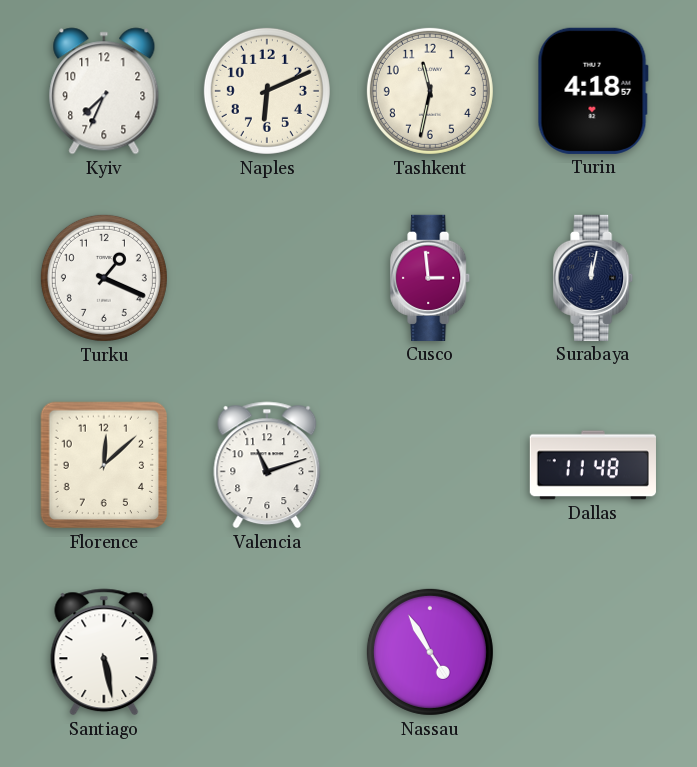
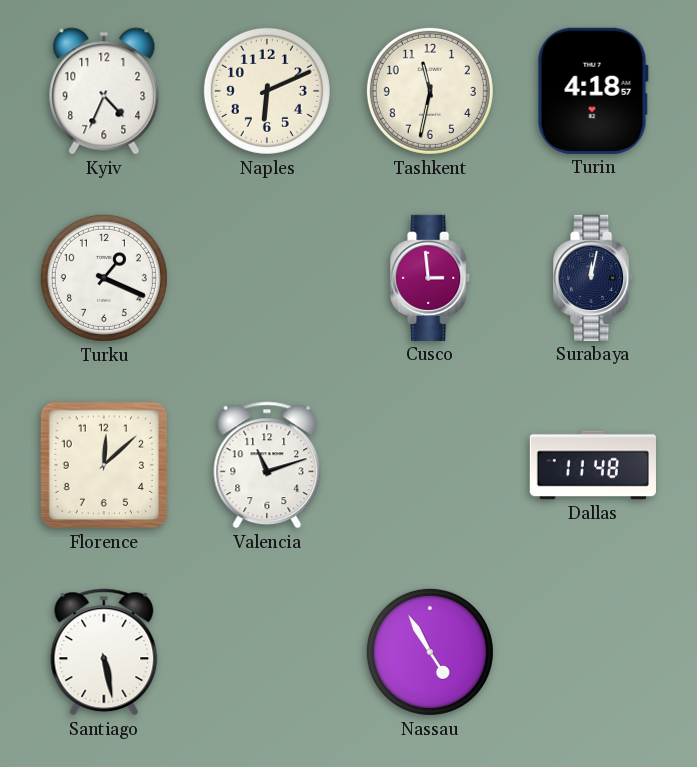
Kyiv: 7:34 -> 4:34
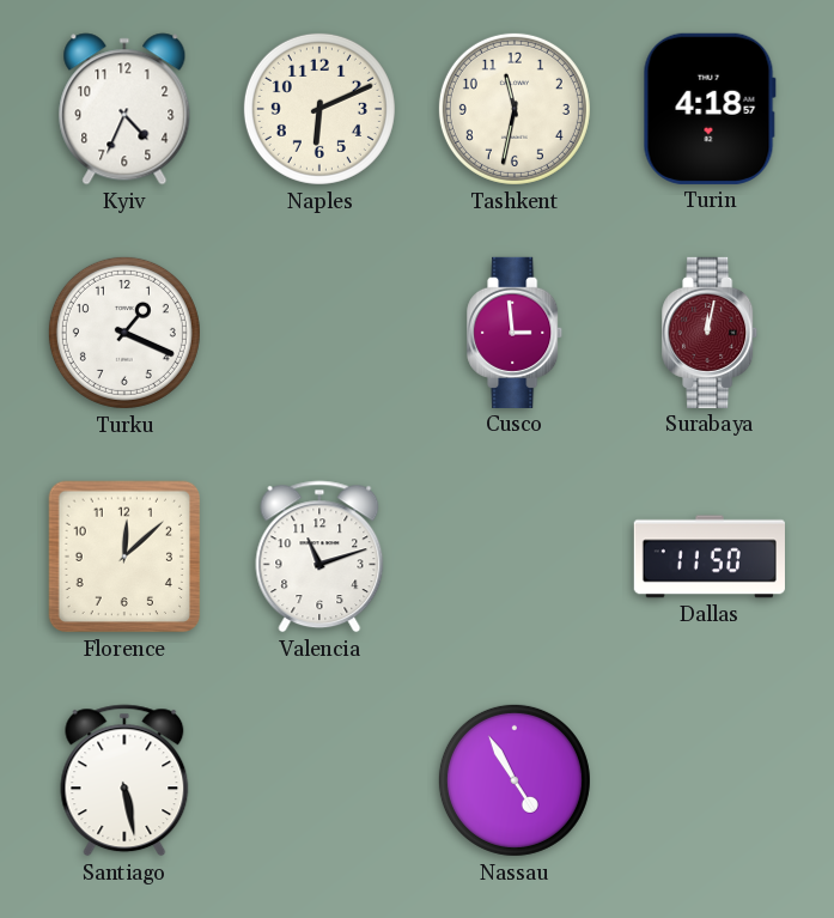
Surabaya dial: navy -> burgundy
Dallas: 11:48 -> 11:50
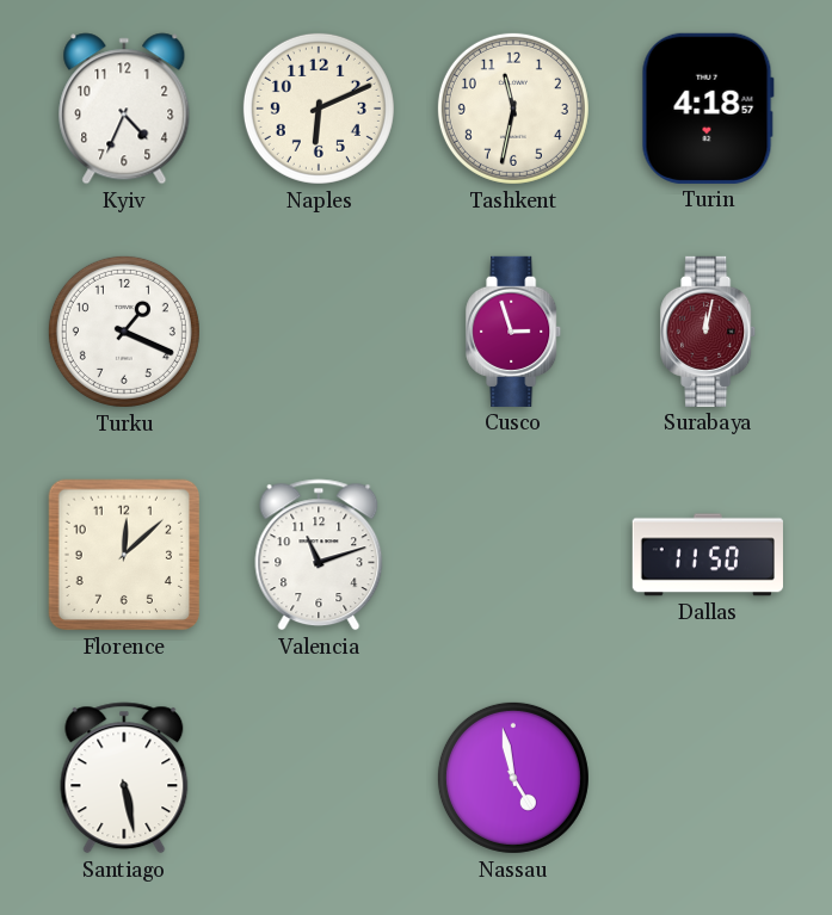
Cusco: 2:59 -> 2:57
Nassau: 4:55 -> 4:58
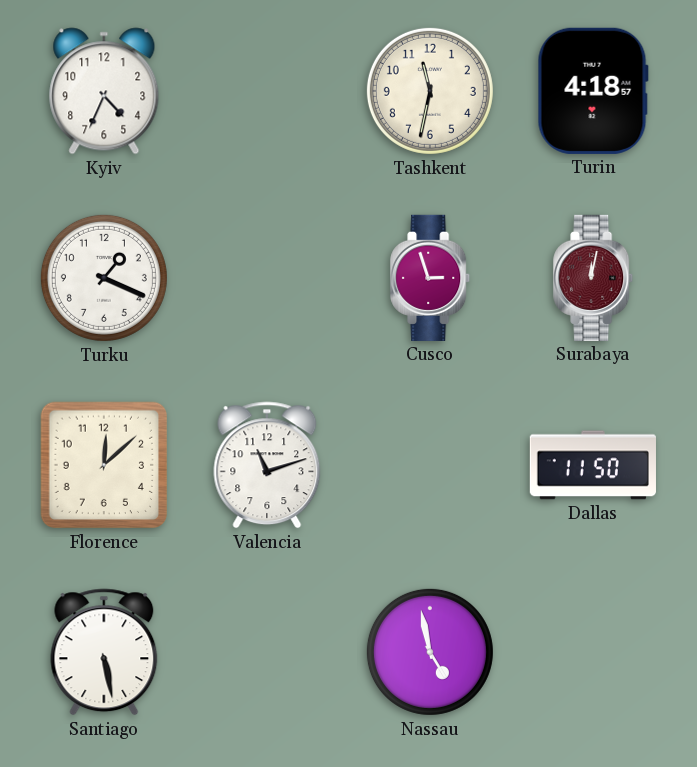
Naples: 6:11 -> none
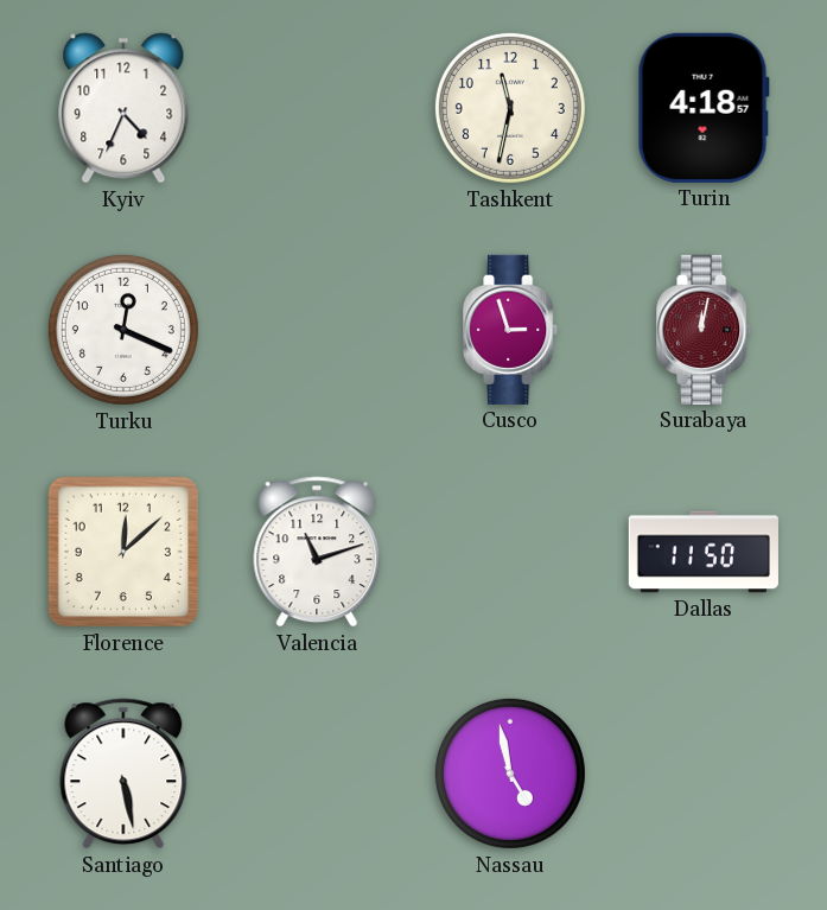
Turku: 1:19 -> 12:19
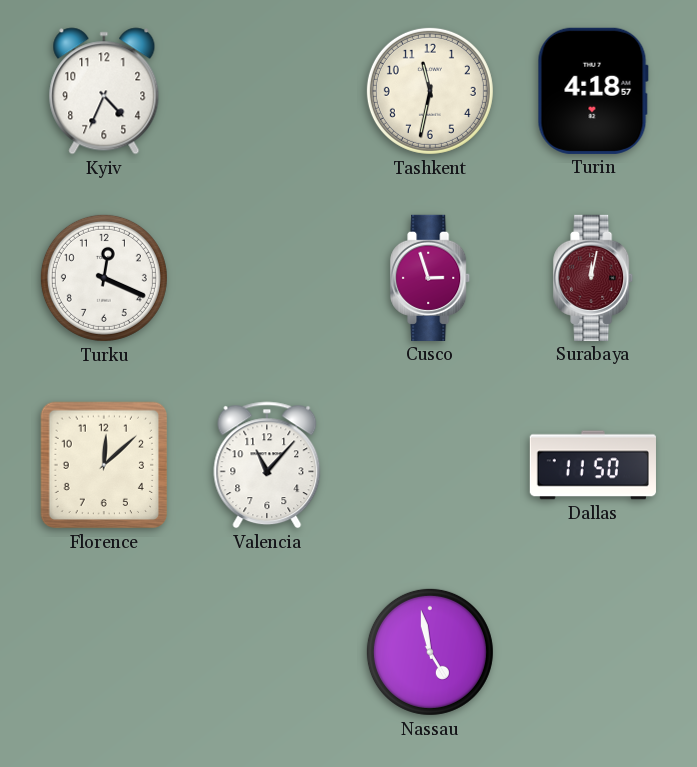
Valencia: 11:12 -> 11:07
Santiago: 5:28 -> none
